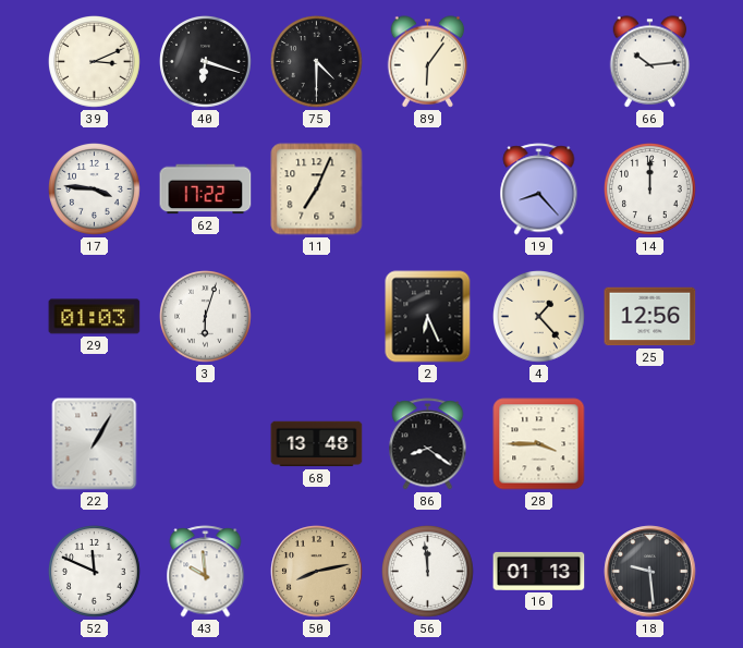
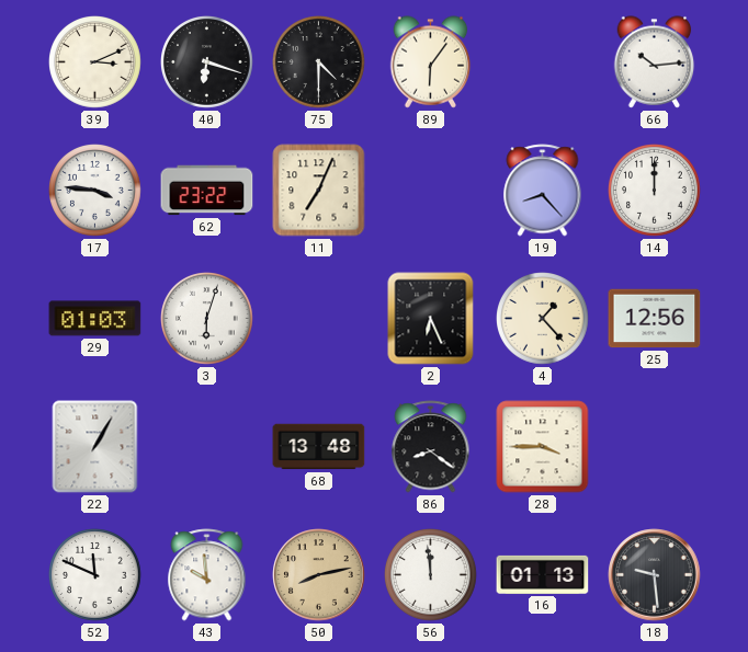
62: 17:22 -> 23:22
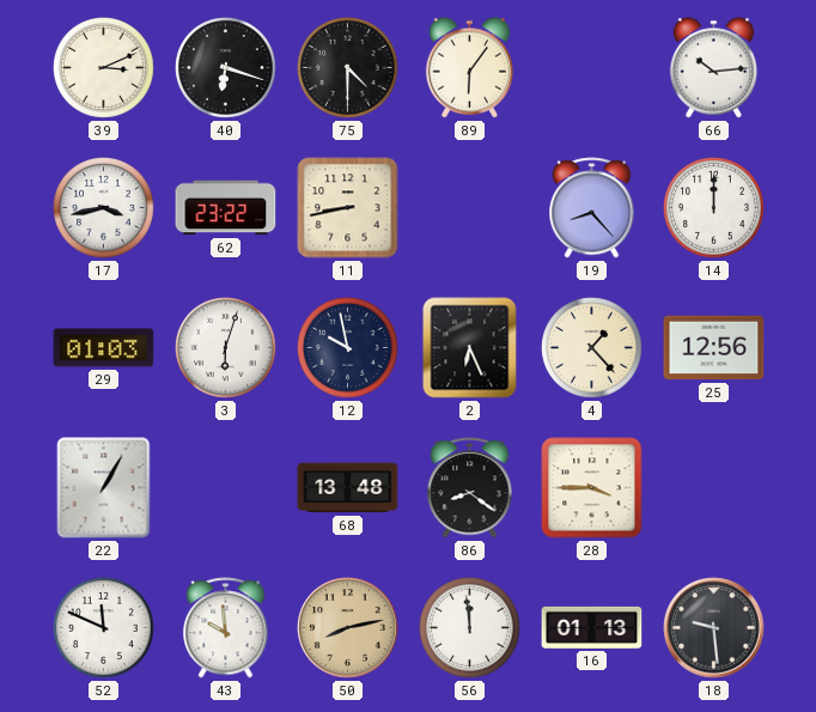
17: 3:46 -> 3:43
11: 7:04 -> 8:43
12: none -> 9:58
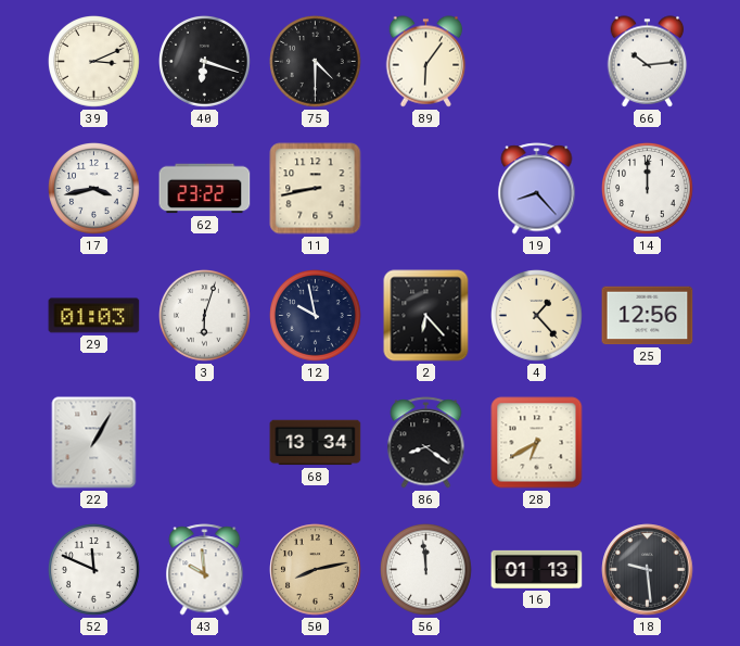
2: 6:26 -> 6:23
68: 13:48 -> 13:34
28: 3:45 -> 6:40
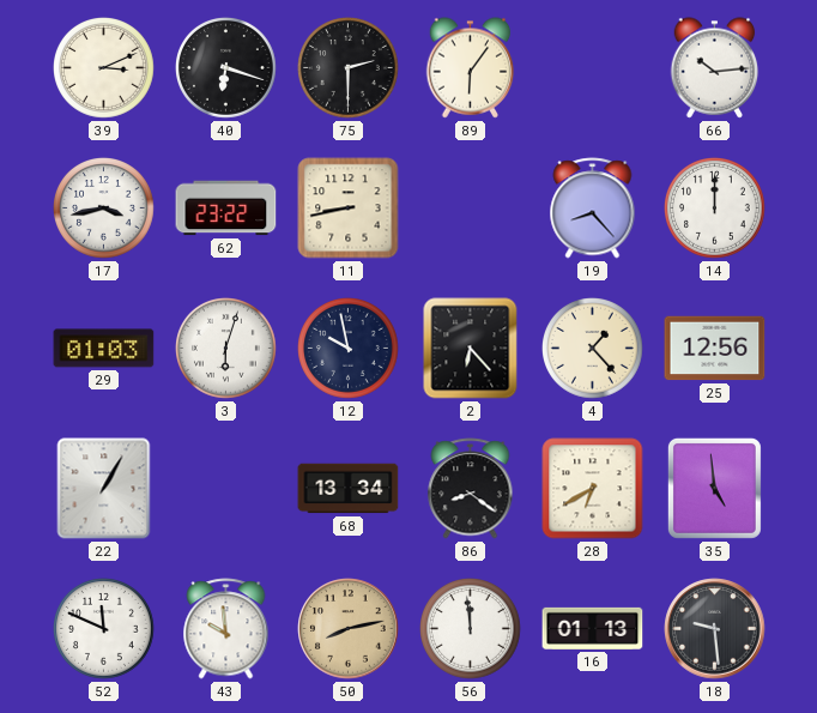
75: 4:30 -> 2:30
35: none -> 4:59
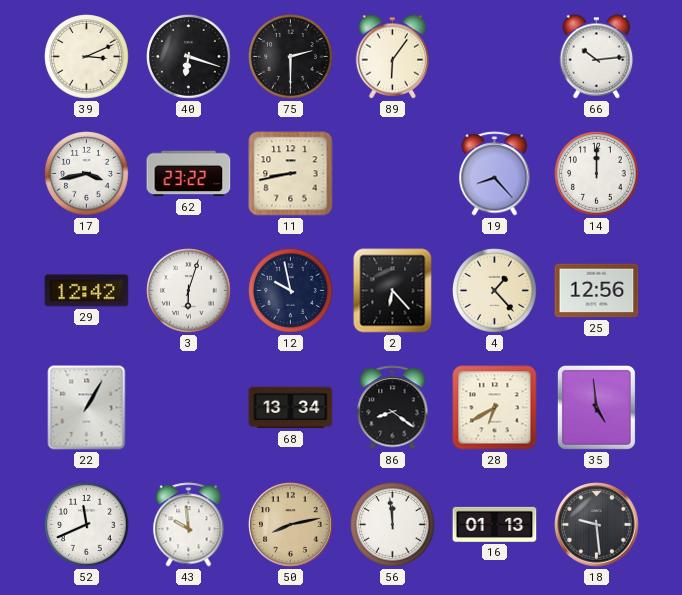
29: 01:03 -> 12:42
52: 11:49 -> 11:41
